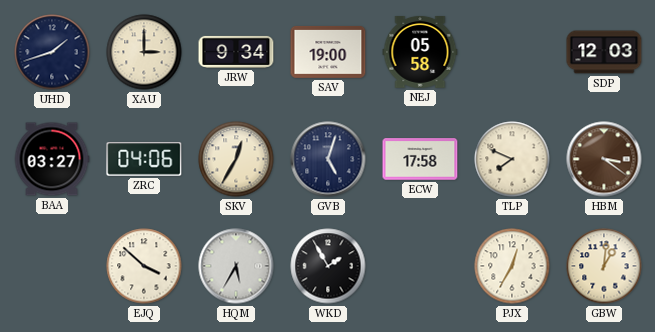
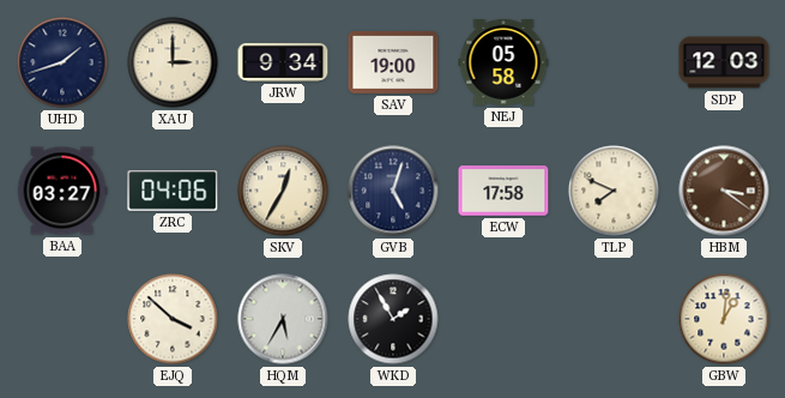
PJX: 12:35 -> none
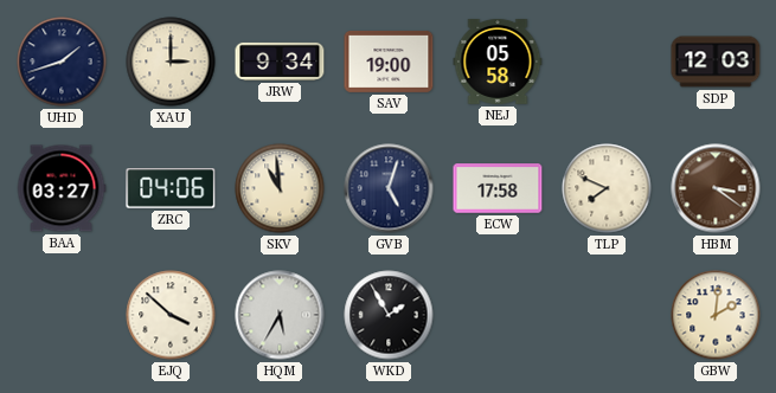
SKV: 12:35 -> 10:59
GBW: 1:01 -> 2:01
